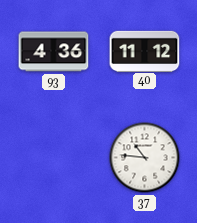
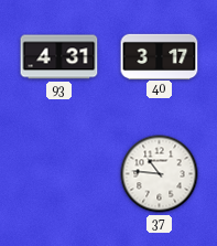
93: 4:36 -> 4:31
40: 11:12 -> 3:17
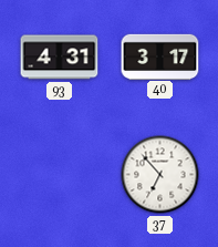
37: 10:46 -> 6:53
